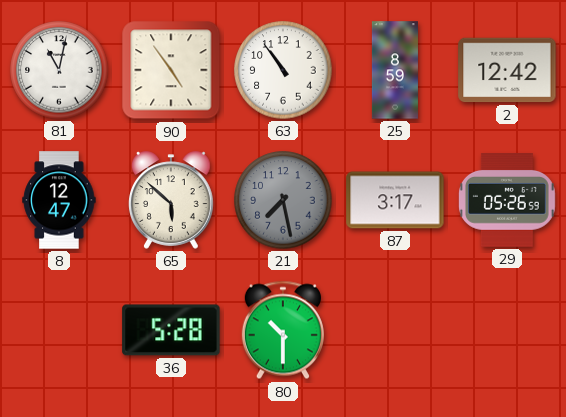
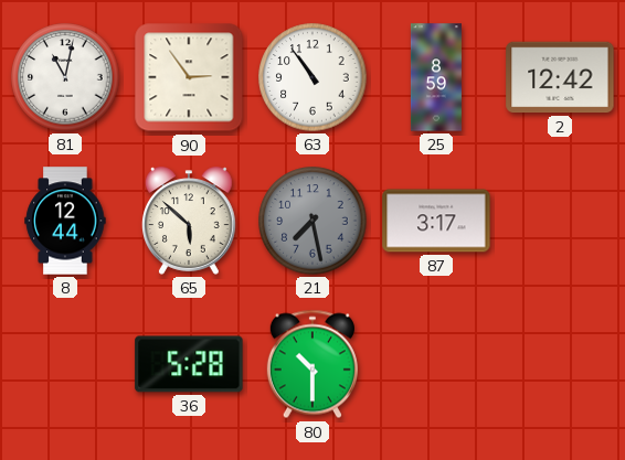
90: 4:54 -> 2:54
8: 12:47 -> 12:44
29: 05:26 -> none
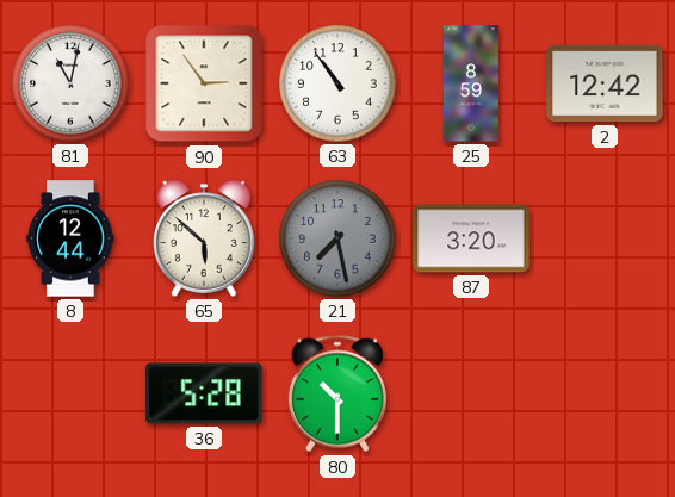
87: 3:17 -> 3:20
